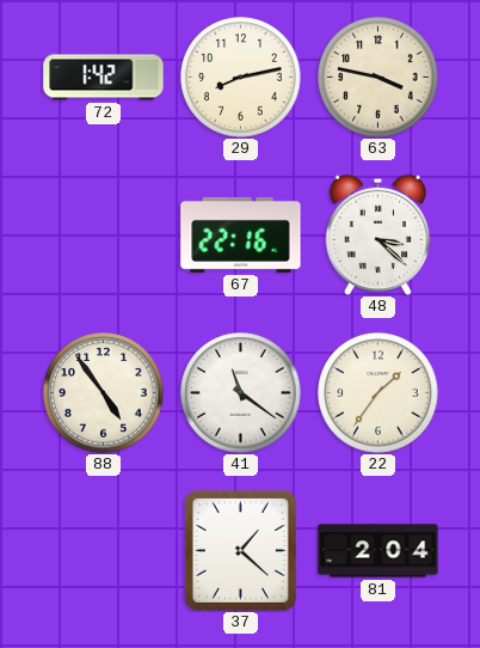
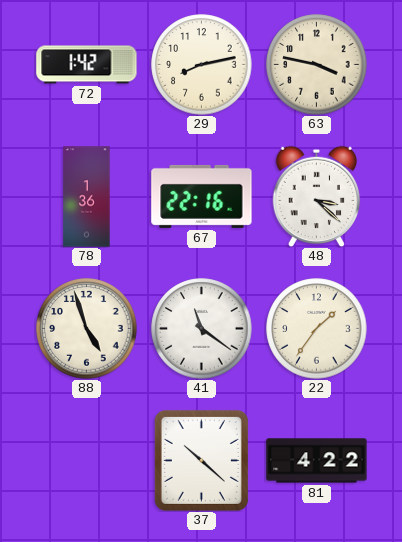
78: none -> 1:36
88: 4:54 -> 4:57
37: 1:22 -> 10:22
81: 2:04 -> 4:22
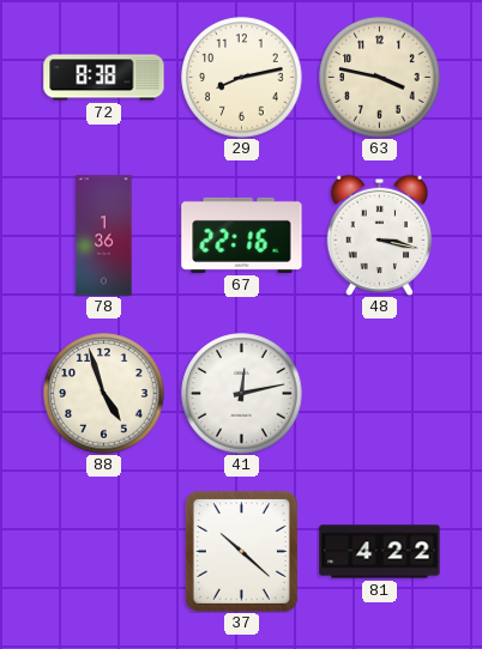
72: 1:42 -> 8:38
48: 3:22 -> 3:17
41: 11:21 -> 12:13
22: 1:36 -> none
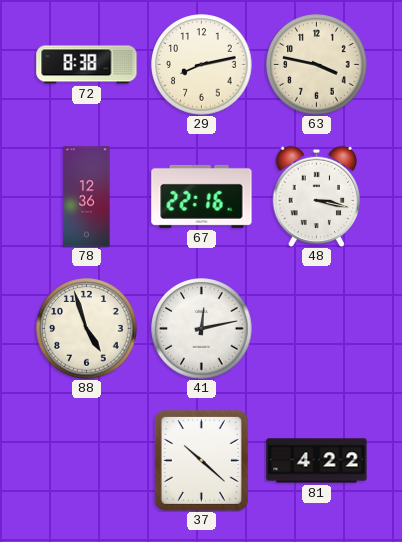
78: 1:36 -> 12:36
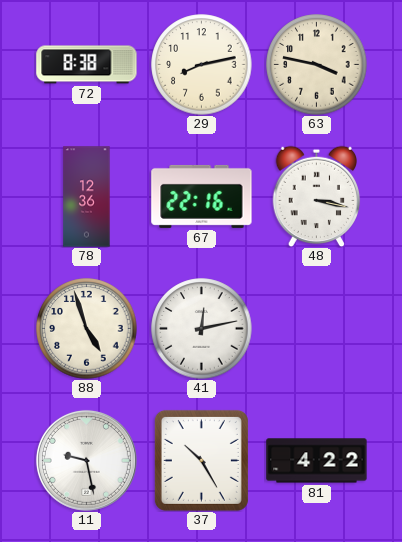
11: none -> 9:28
37: 10:22 -> 10:25
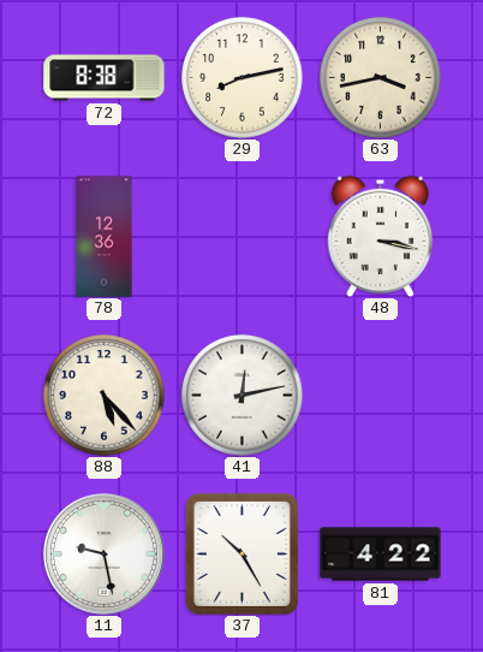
63: 3:47 -> 3:43
67: 22:16 -> none
88: 4:57 -> 5:23
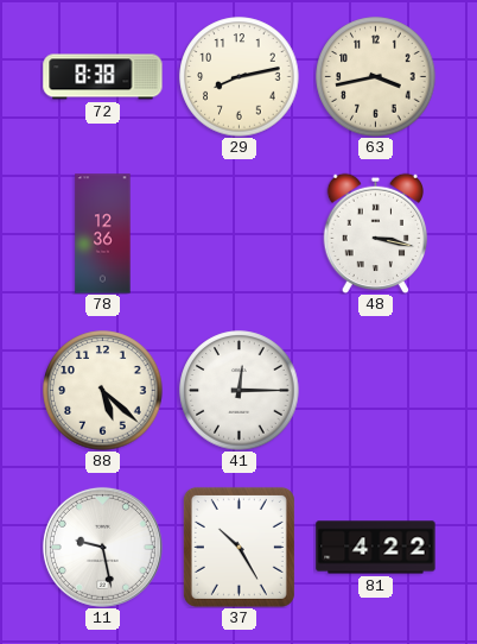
88: 5:23 -> 5:22
41: 12:13 -> 12:15
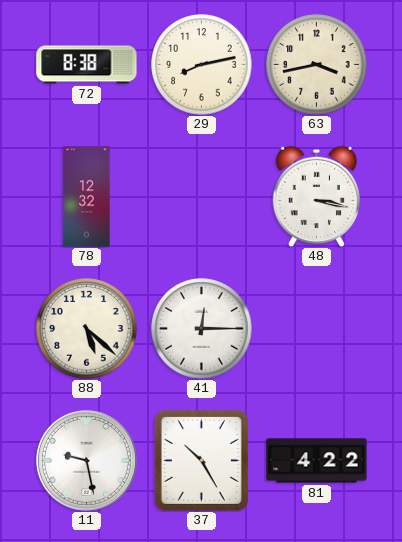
78: 12:36 -> 12:32
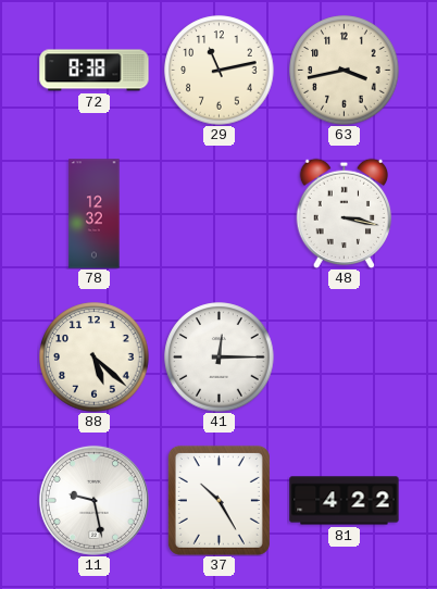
29: 8:13 -> 11:13
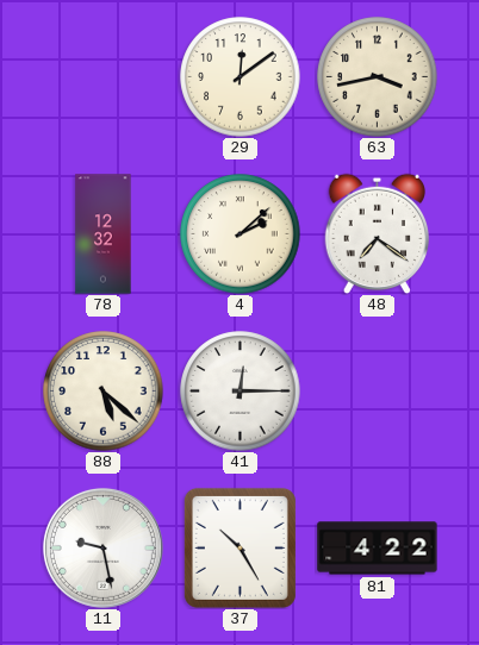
72: 8:38 -> none
29: 11:13 -> 12:09
4: none -> 2:08
48: 3:17 -> 7:21
